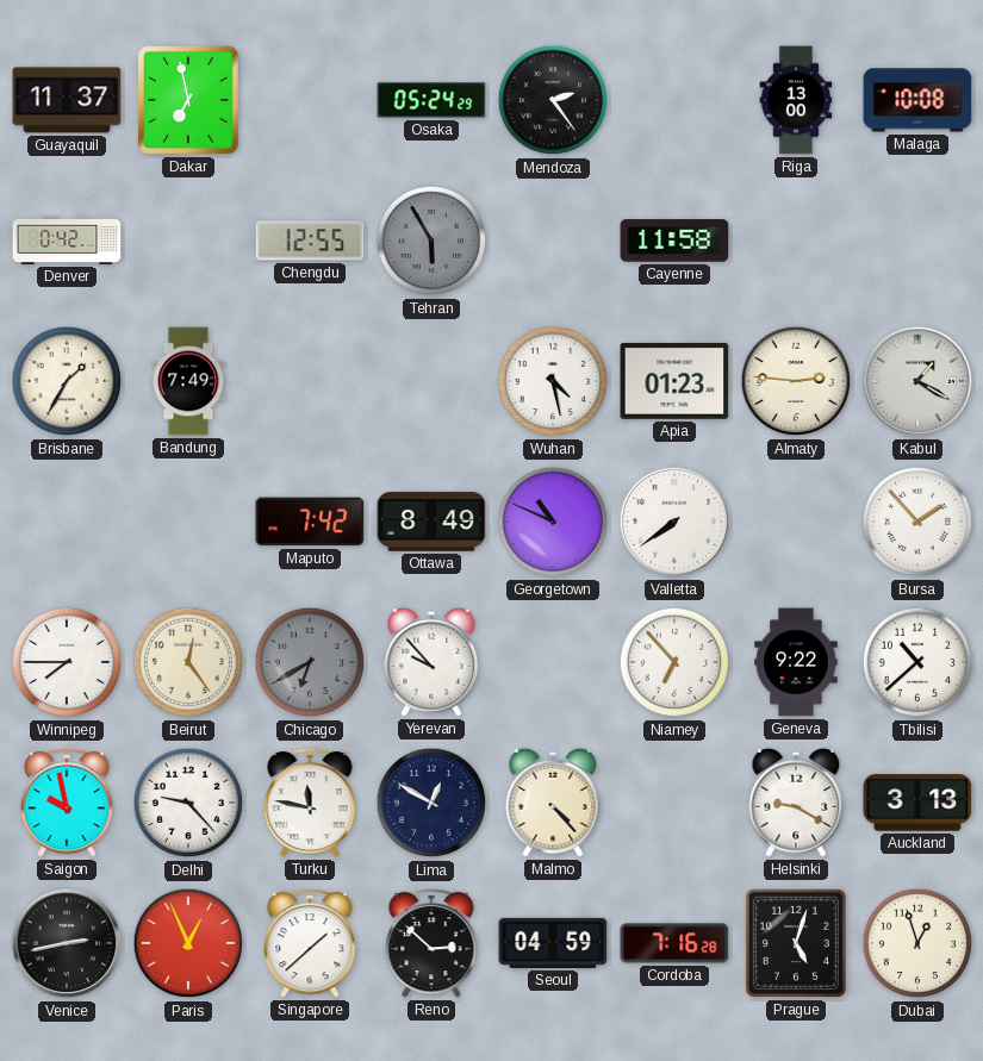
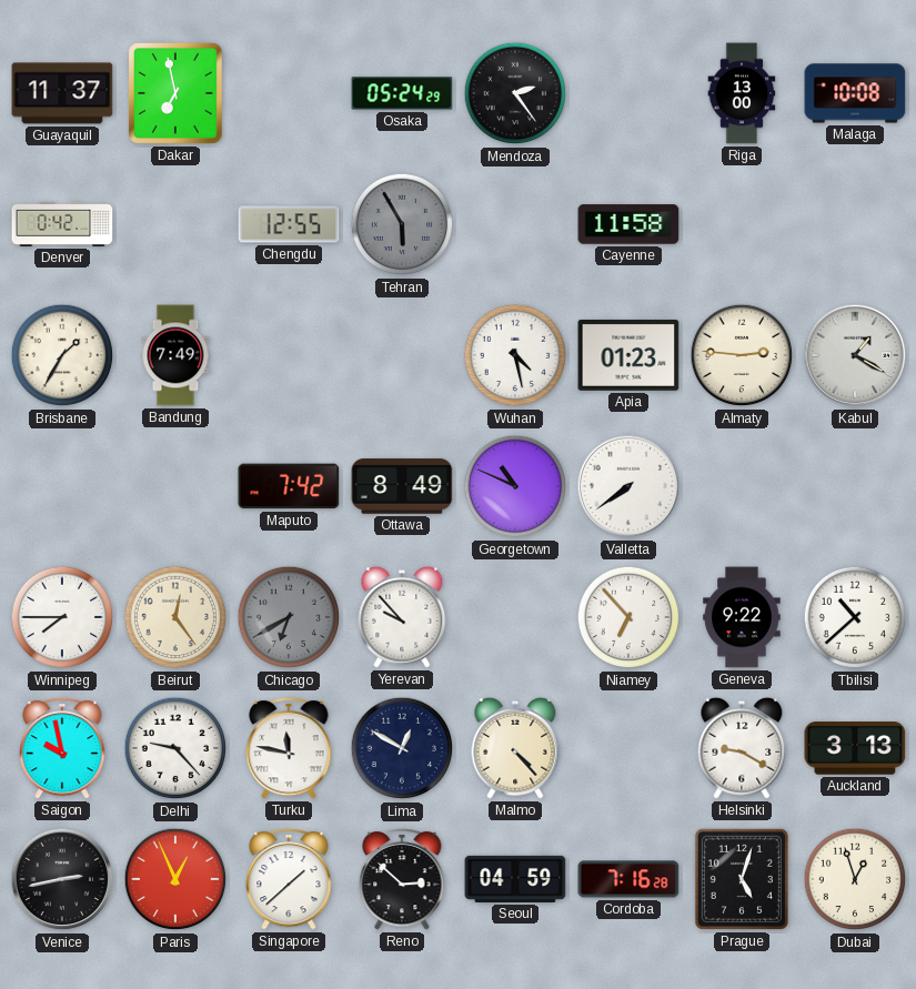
Bursa: 1:53 -> none
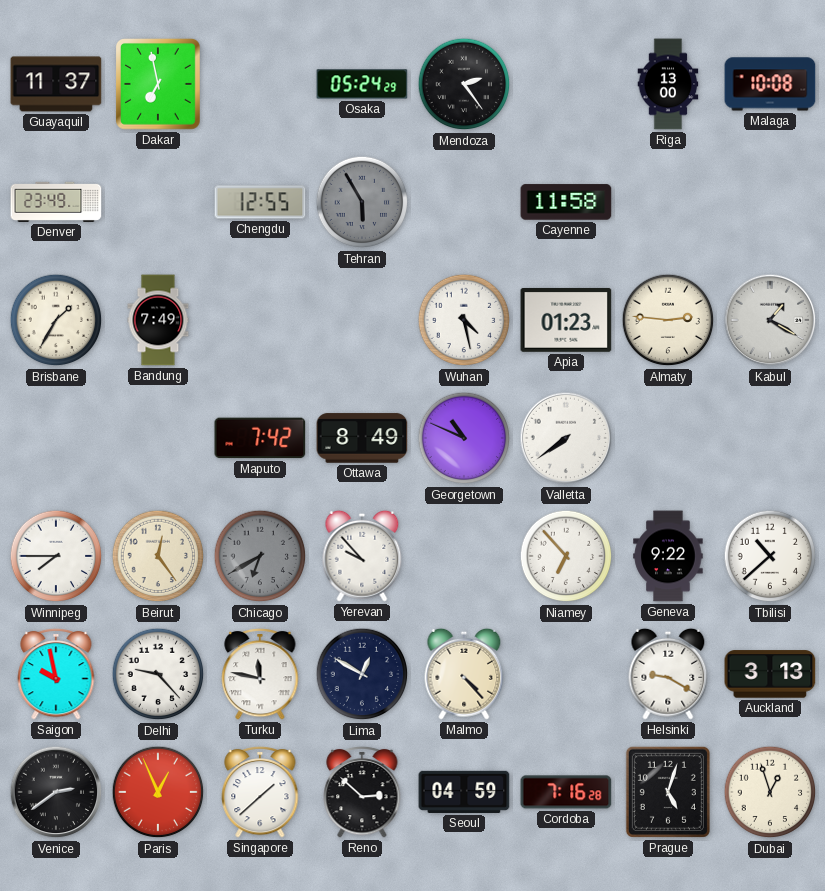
Denver: 0:42 -> 23:49
Venice: 2:43 -> 2:39
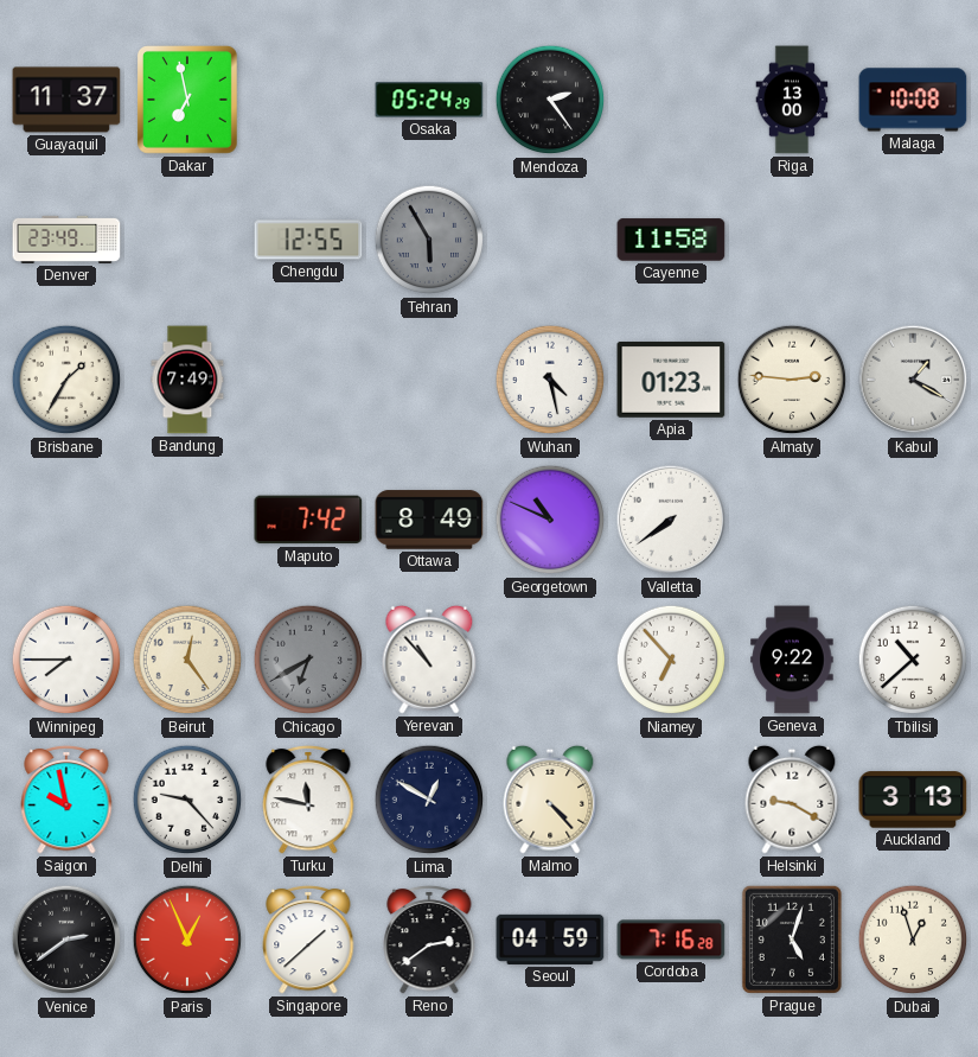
Yerevan: 9:53 -> 10:53
Reno: 2:52 -> 2:39
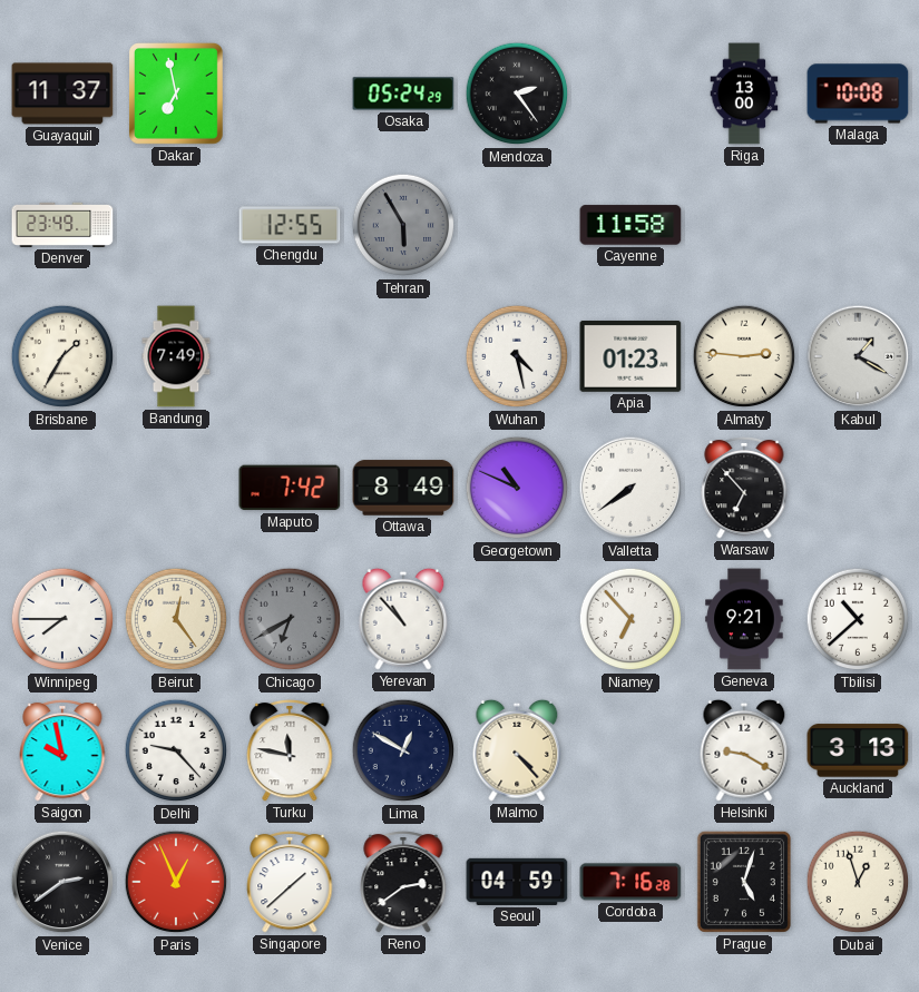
Warsaw: none -> 6:53
Geneva: 9:22 -> 9:21
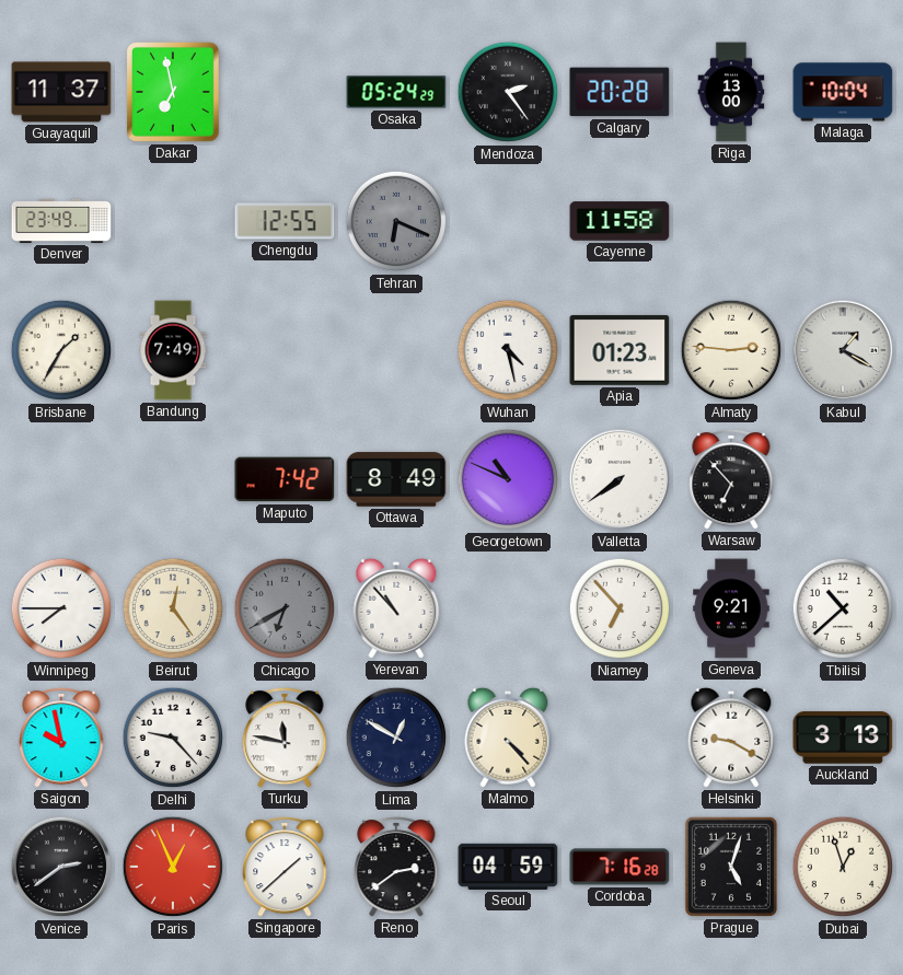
Calgary: none -> 20:28
Malaga: 10:08 -> 10:04
Tehran: 5:55 -> 6:19
